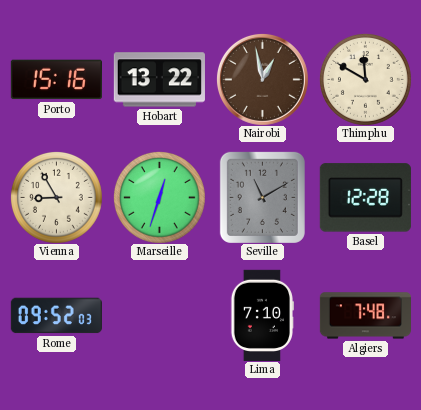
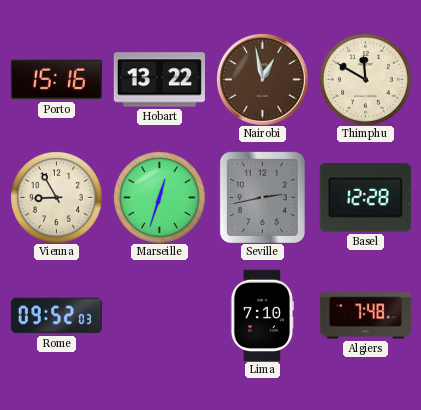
Seville: 11:10 -> 2:43
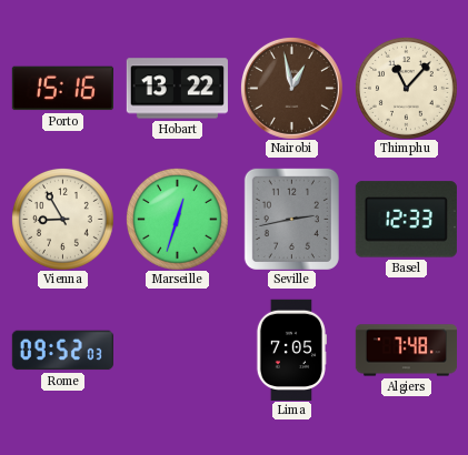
Thimphu: 11:50 -> 11:07
Basel: 12:28 -> 12:33
Lima: 7:10 -> 7:05
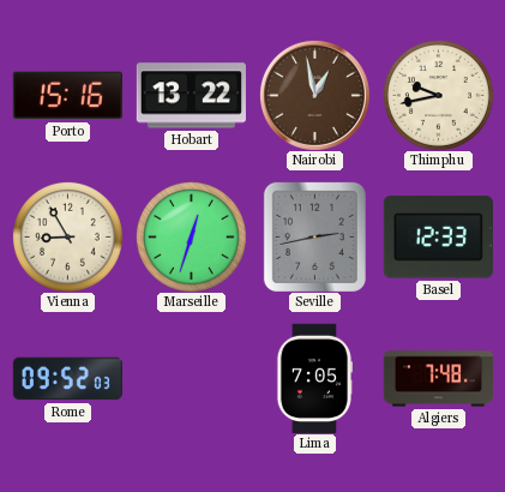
Thimphu: 11:07 -> 9:43
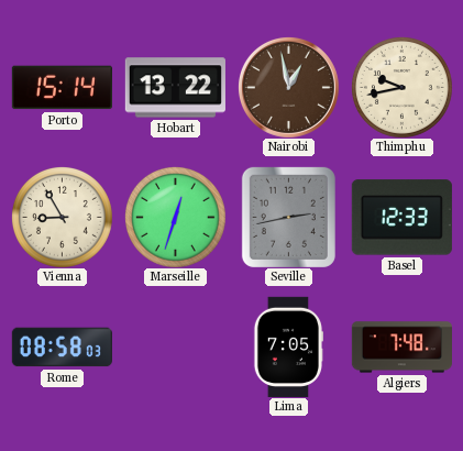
Porto: 15:16 -> 15:14
Rome: 09:52 -> 08:58
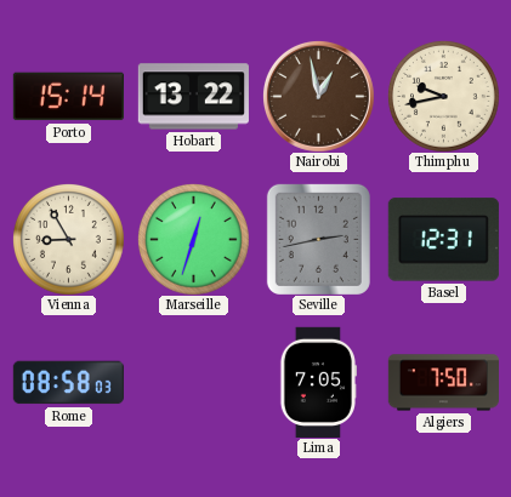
Basel: 12:33 -> 12:31
Algiers: 7:48 -> 7:50
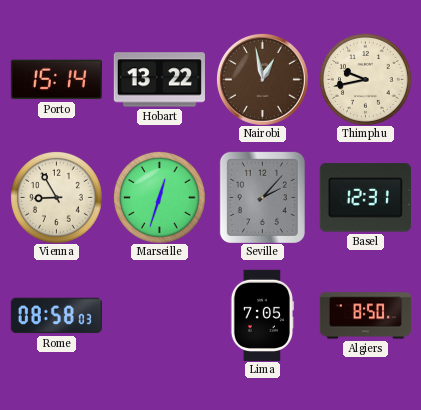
Seville: 2:43 -> 2:07
Algiers: 7:50 -> 8:50
